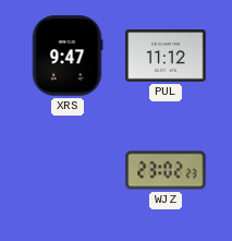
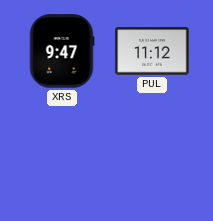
WJZ: 23:02 -> none
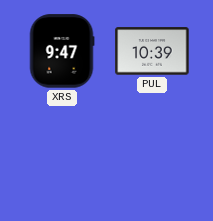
PUL: 11:12 -> 10:39
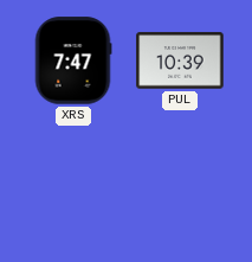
XRS: 9:47 -> 7:47
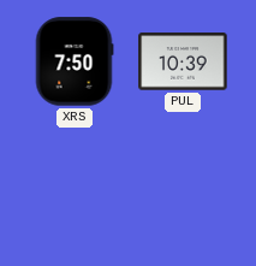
XRS: 7:47 -> 7:50
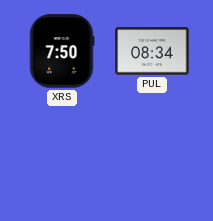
PUL: 10:39 -> 08:34
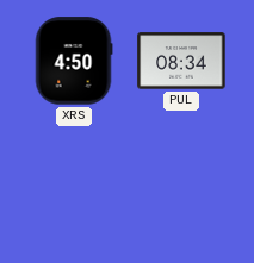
XRS: 7:50 -> 4:50
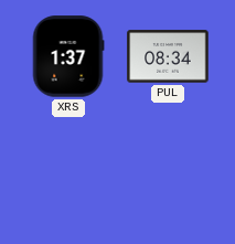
XRS: 4:50 -> 1:37
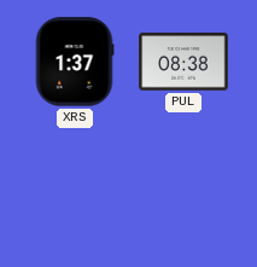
PUL: 08:34 -> 08:38
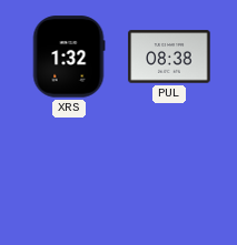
XRS: 1:37 -> 1:32
